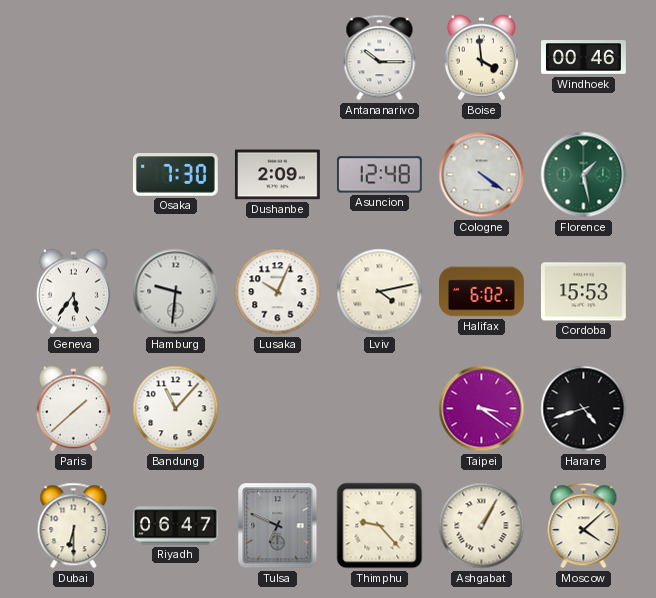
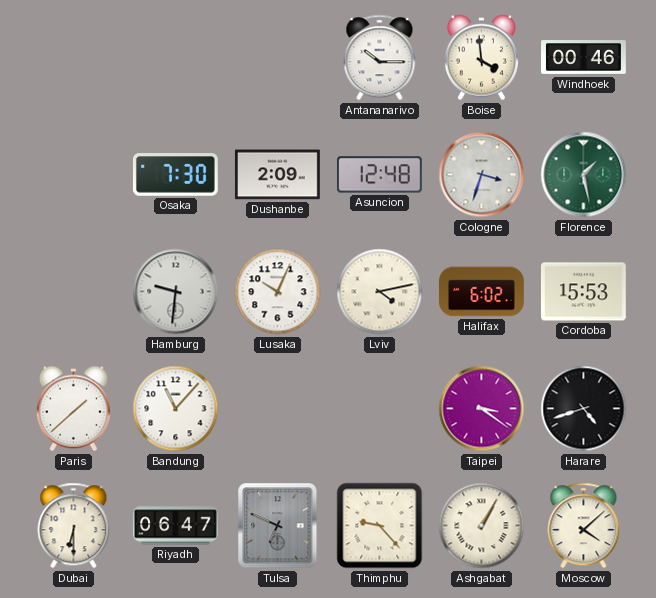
Cologne: 4:21 -> 3:33
Geneva: 5:36 -> none
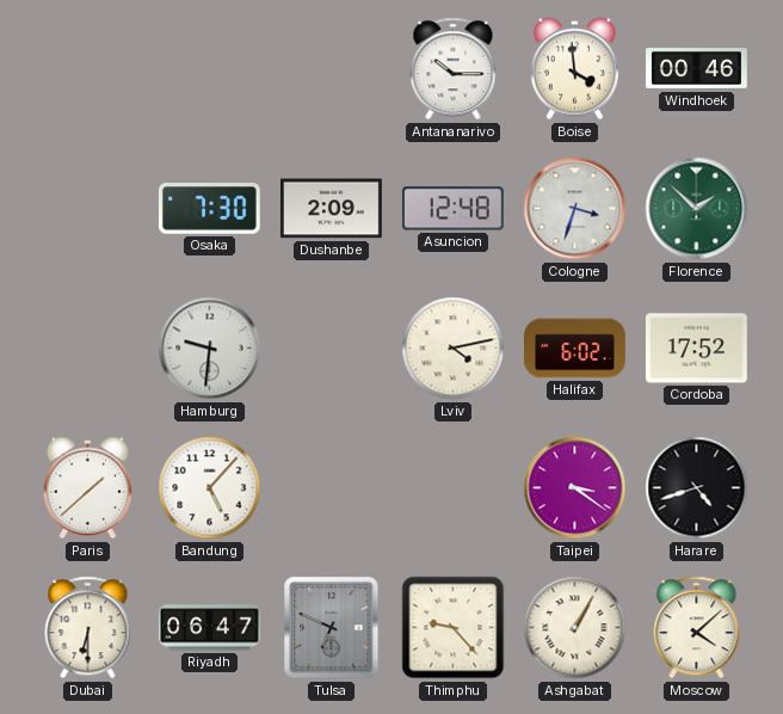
Florence: 1:28 -> 1:52
Lusaka: 10:04 -> none
Cordoba: 15:53 -> 17:52
Bandung: 11:07 -> 5:07
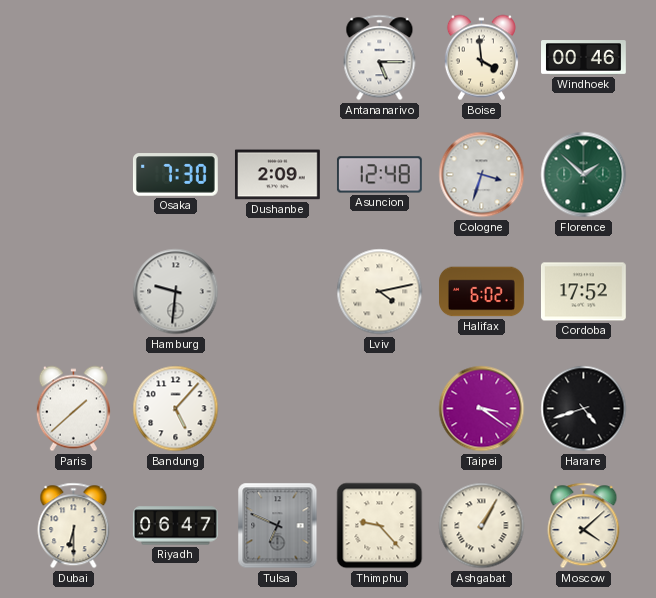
Antananarivo: 10:15 -> 5:15
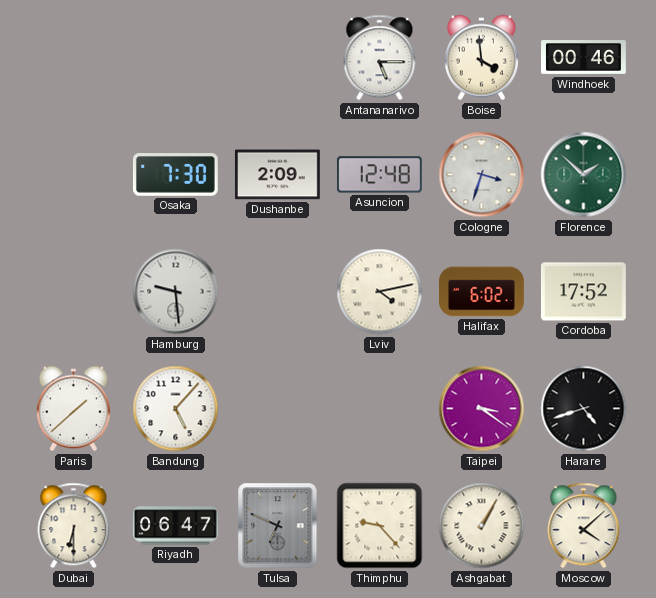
Hamburg: 9:31 -> 9:29
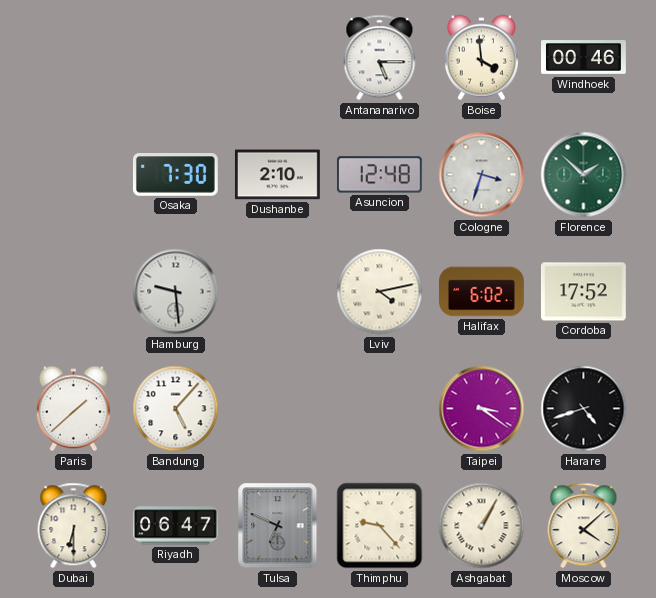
Dushanbe: 2:09 -> 2:10
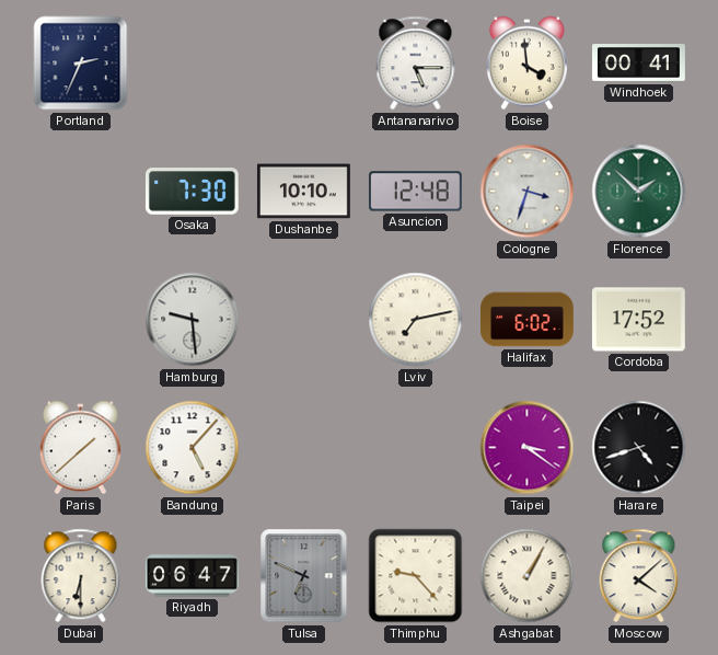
Portland: none -> 2:34
Windhoek: 00:46 -> 00:41
Dushanbe: 2:10 -> 10:10
Lviv: 4:13 -> 7:13
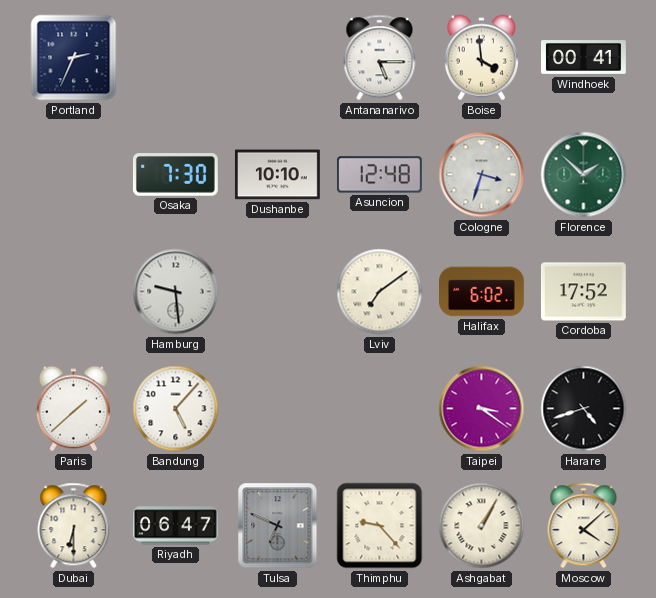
Lviv: 7:13 -> 7:09
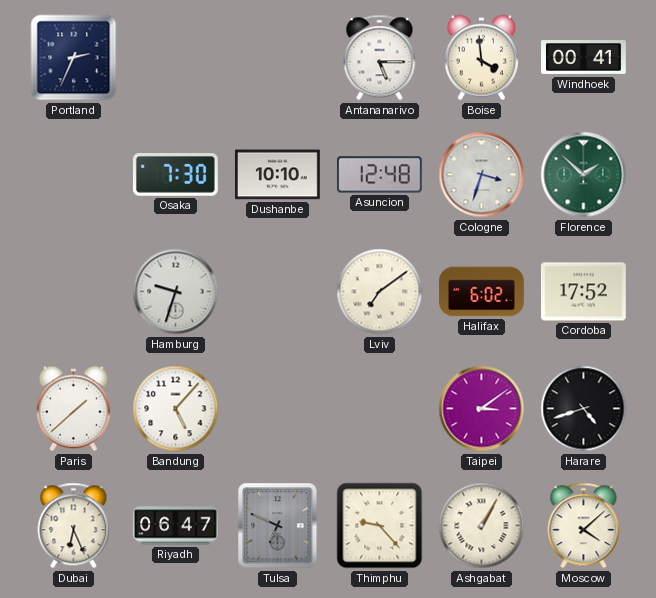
Hamburg: 9:29 -> 9:33
Taipei: 3:21 -> 3:09
Dubai: 6:30 -> 6:26
